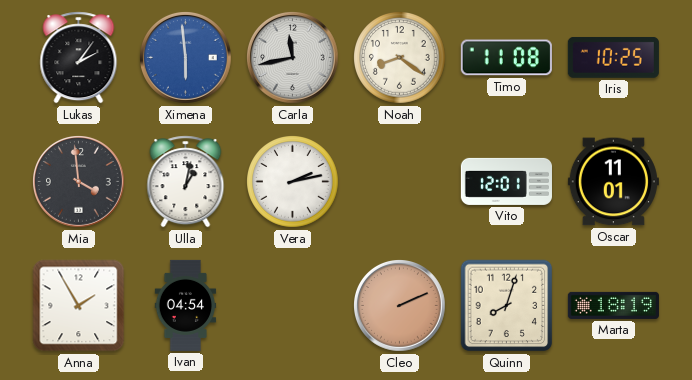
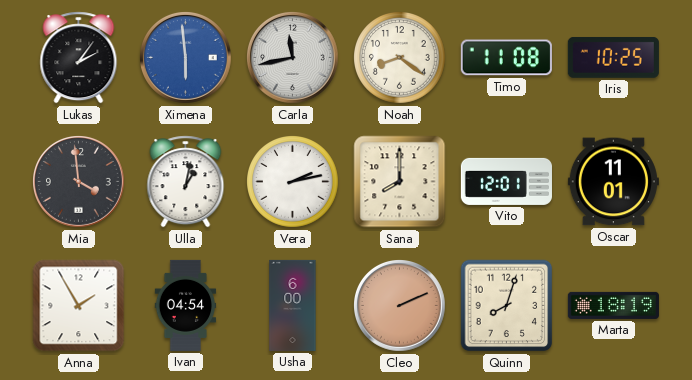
Sana: none -> 8:00
Usha: none -> 6:00
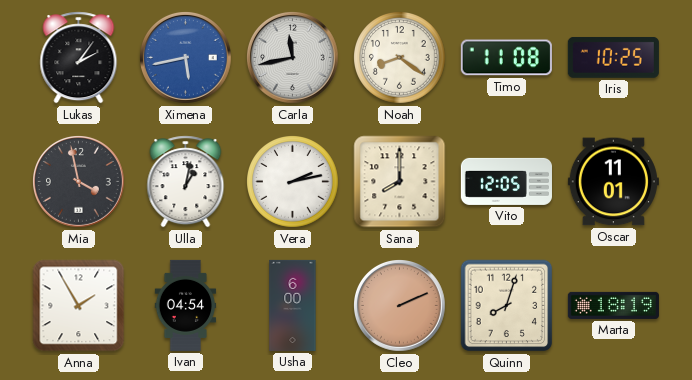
Ximena: 5:59 -> 5:43
Mia: 3:59 -> 3:58
Vito: 12:01 -> 12:05
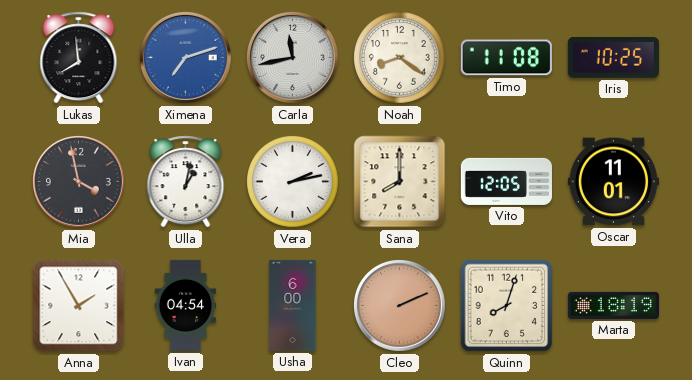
Lukas: 2:06 -> 7:59
Ximena: 5:43 -> 7:12
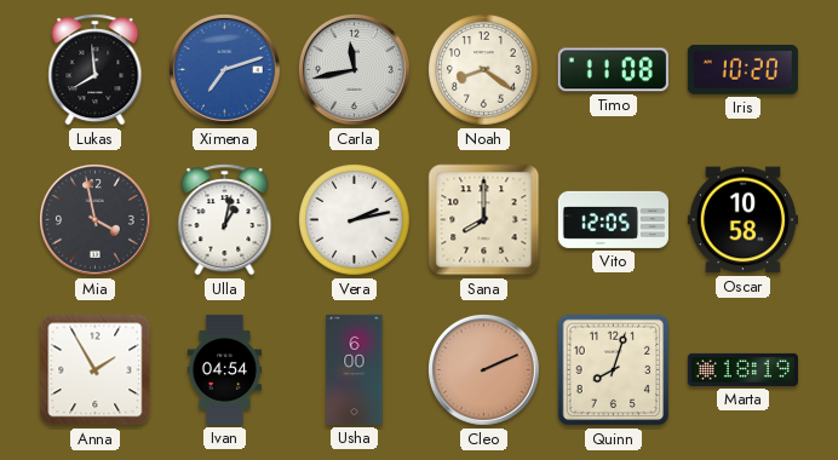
Iris: 10:25 -> 10:20
Oscar: 11:01 -> 10:58
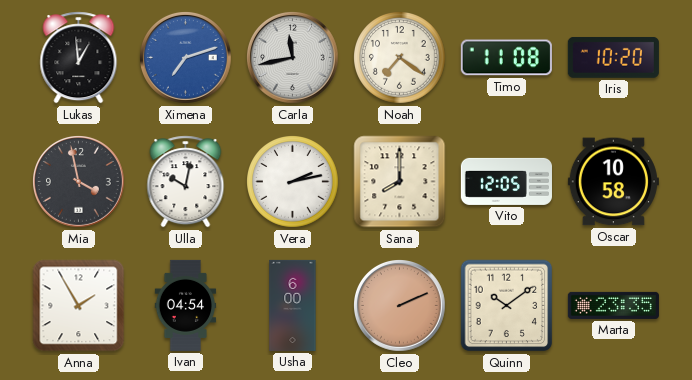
Lukas: 7:59 -> 12:59
Noah: 8:21 -> 7:21
Ulla: 1:02 -> 10:02
Quinn: 8:03 -> 10:09
Marta: 18:19 -> 23:35
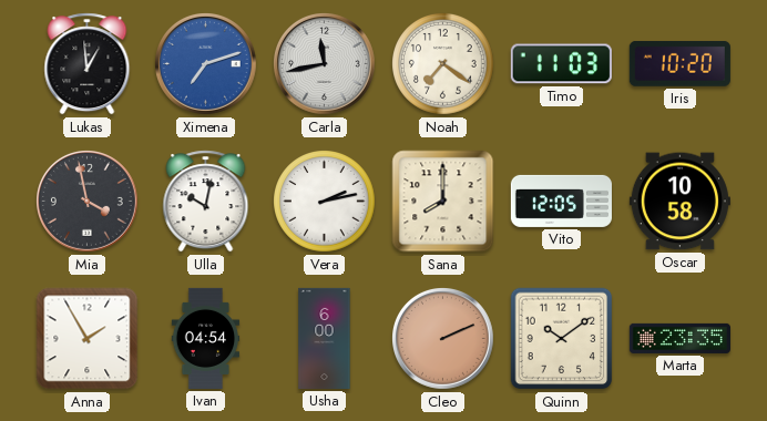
Timo: 11:08 -> 11:03
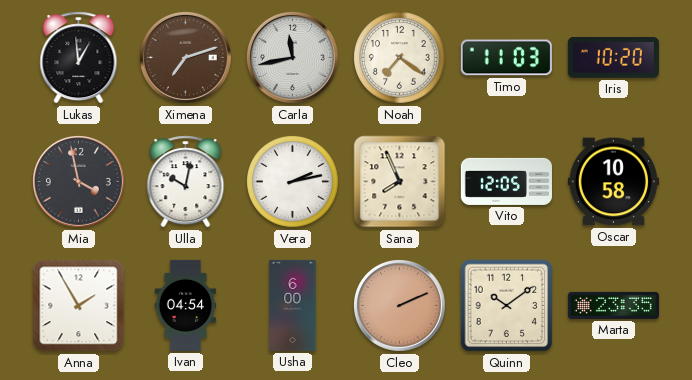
Ximena dial: blue -> brown
Sana: 8:00 -> 7:56
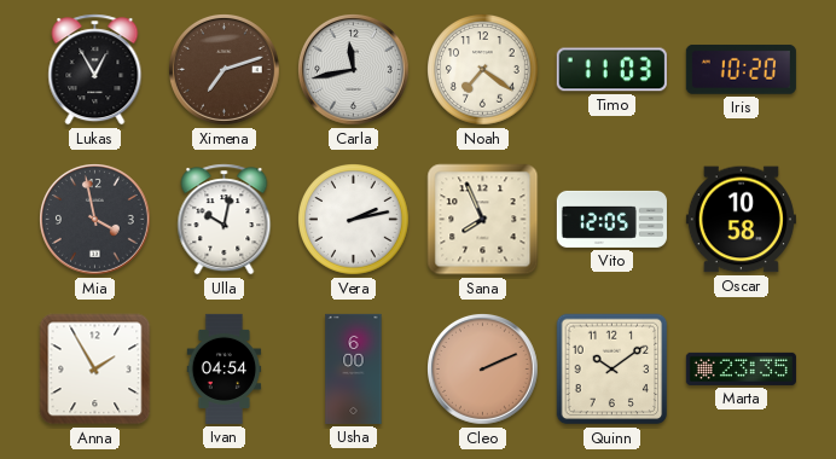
Lukas: 12:59 -> 12:55
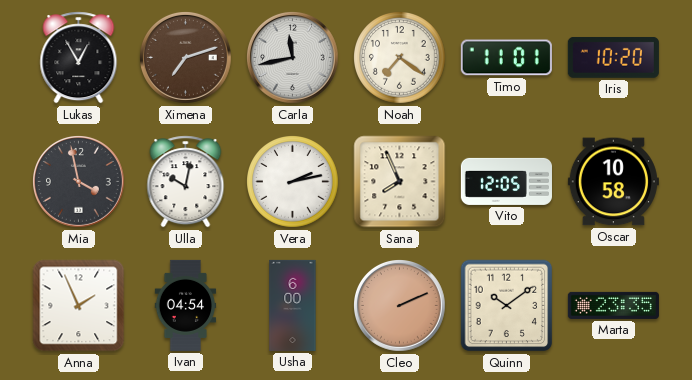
Timo: 11:03 -> 11:01
Anna: 1:55 -> 1:56
